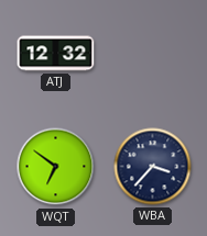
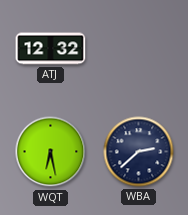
WQT: 6:51 -> 6:28
WBA: 3:37 -> 2:38
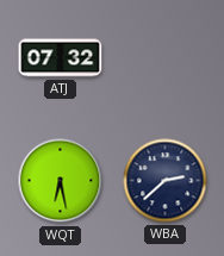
ATJ: 12:32 -> 07:32
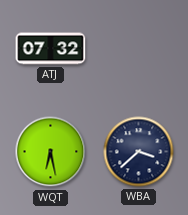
WBA: 2:38 -> 3:38
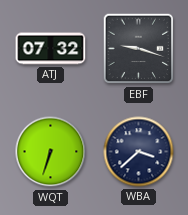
EBF: none -> 9:18
WQT: 6:28 -> 6:33
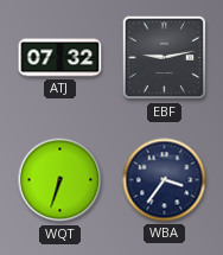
EBF: 9:18 -> 9:13
WBA: 3:38 -> 3:36
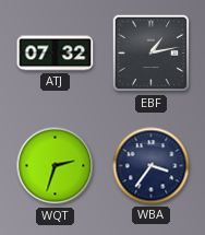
EBF: 9:13 -> 1:13
WQT: 6:33 -> 2:33
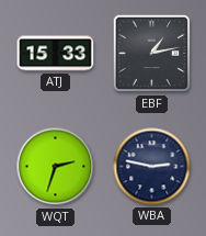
ATJ: 07:32 -> 15:33
WBA: 3:36 -> 2:47
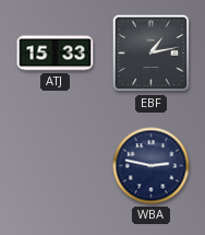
WQT: 2:33 -> none
